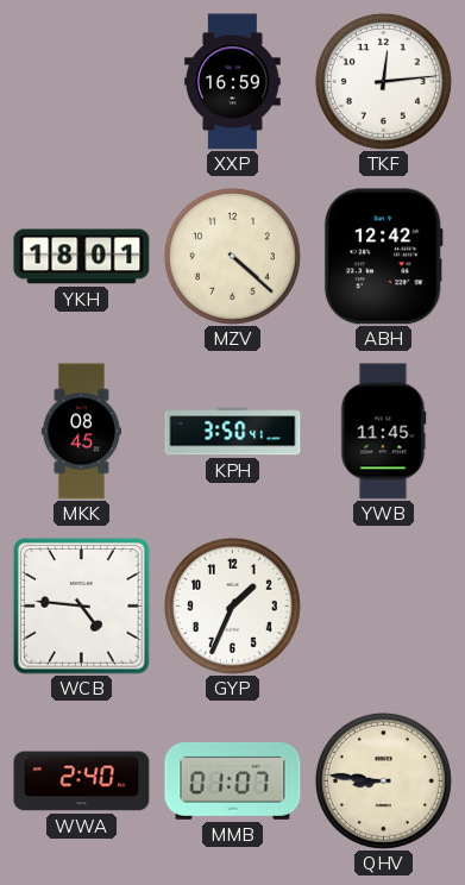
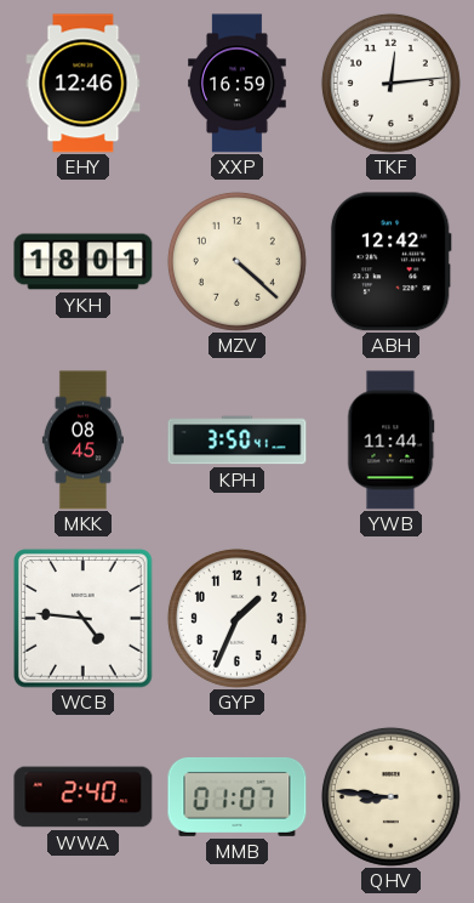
EHY: none -> 12:46
YWB: 11:45 -> 11:44
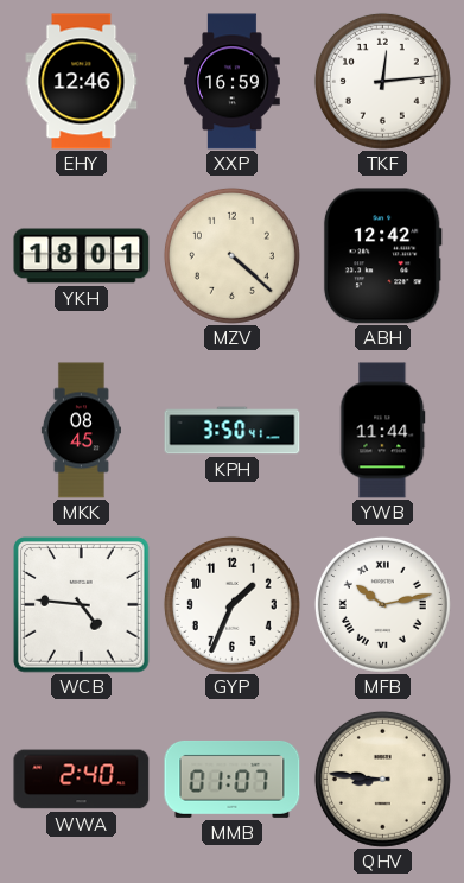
MFB: none -> 10:13
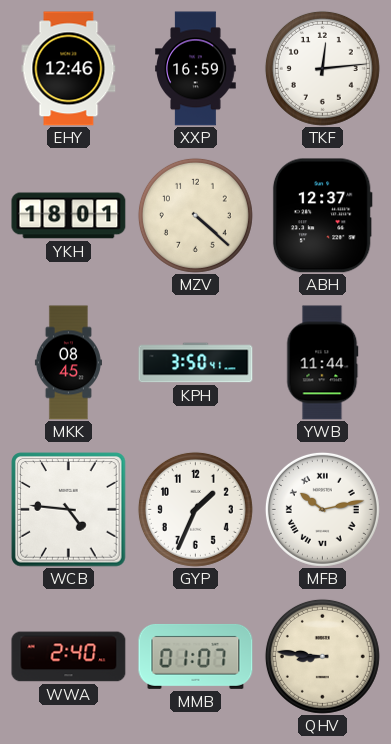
ABH: 12:42 -> 12:37
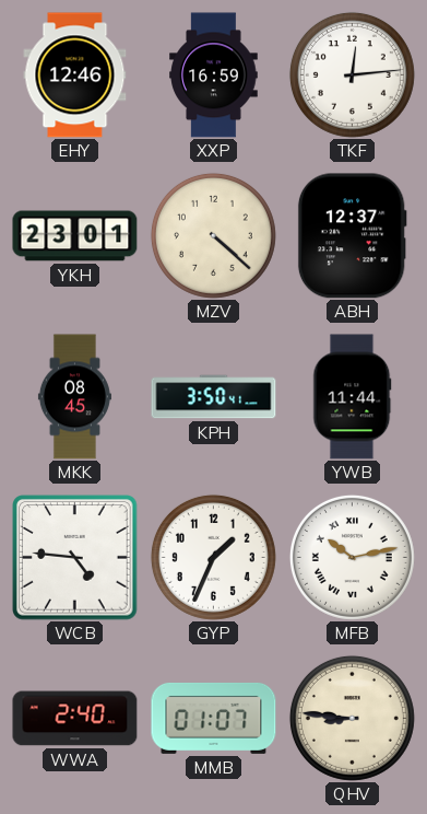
YKH: 18:01 -> 23:01
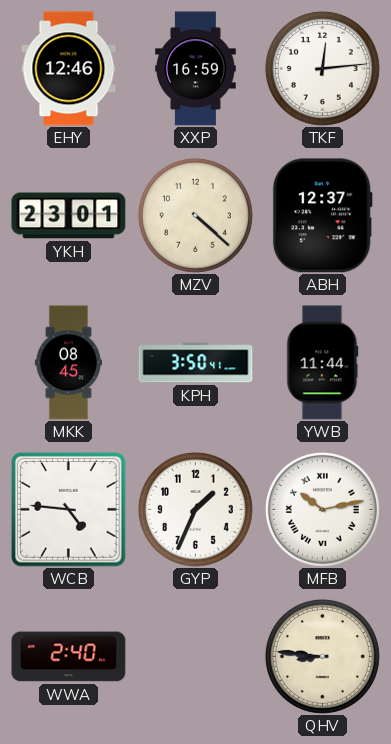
MMB: 01:07 -> none
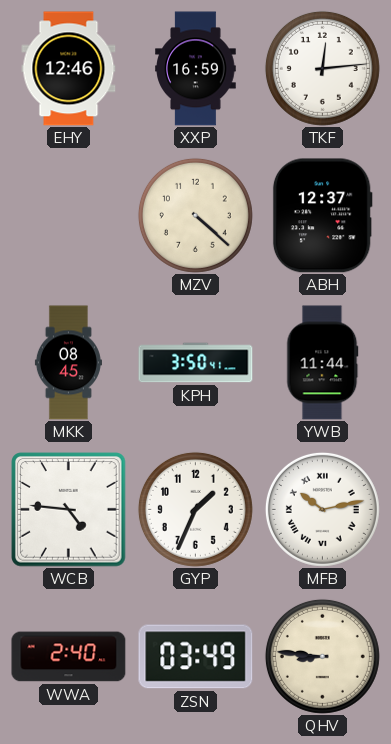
YKH: 23:01 -> none
ZSN: none -> 03:49
